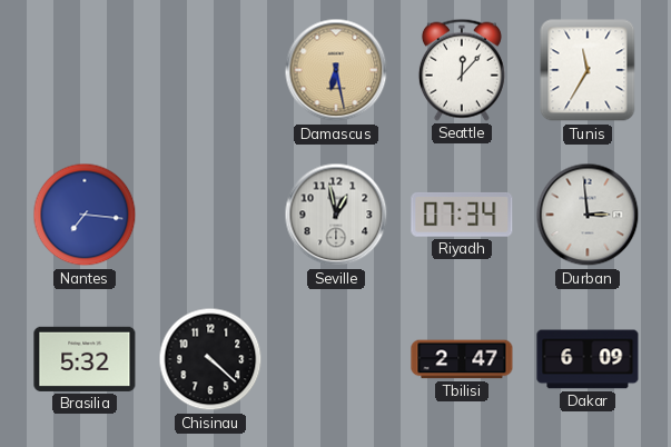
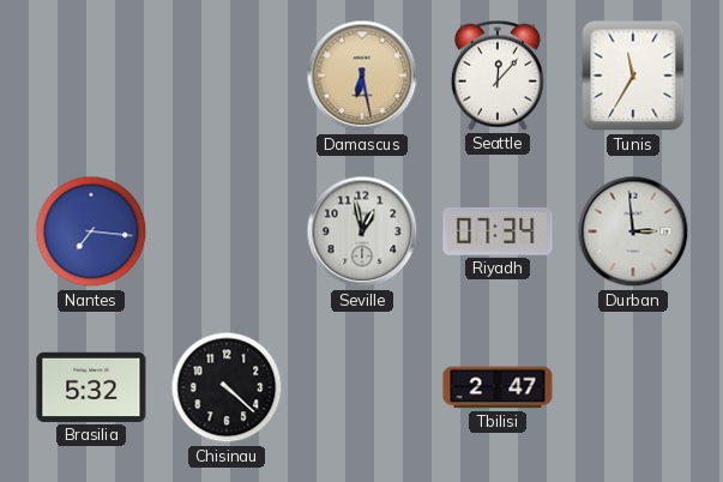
Dakar: 6:09 -> none
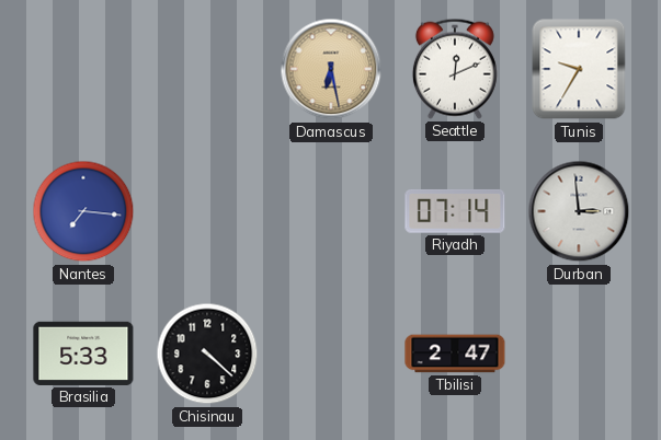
Seattle: 12:07 -> 12:11
Tunis: 11:35 -> 9:35
Seville: 12:58 -> none
Riyadh: 07:34 -> 07:14
Brasilia: 5:32 -> 5:33
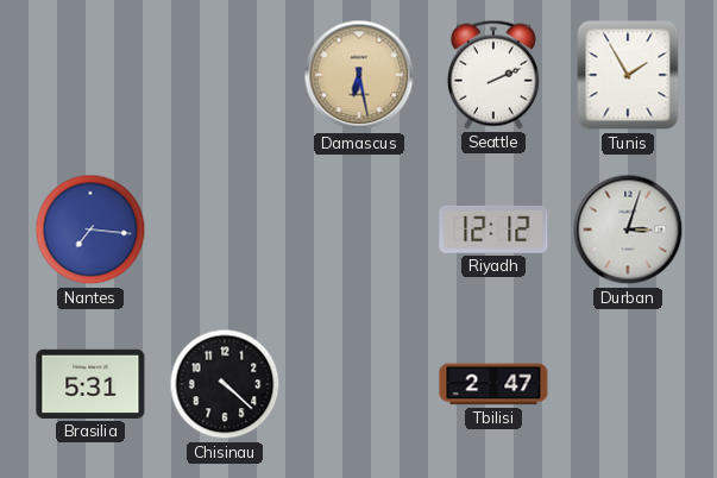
Seattle: 12:11 -> 2:11
Tunis: 9:35 -> 1:55
Riyadh: 07:14 -> 12:12
Durban: 2:59 -> 3:03
Brasilia: 5:33 -> 5:31
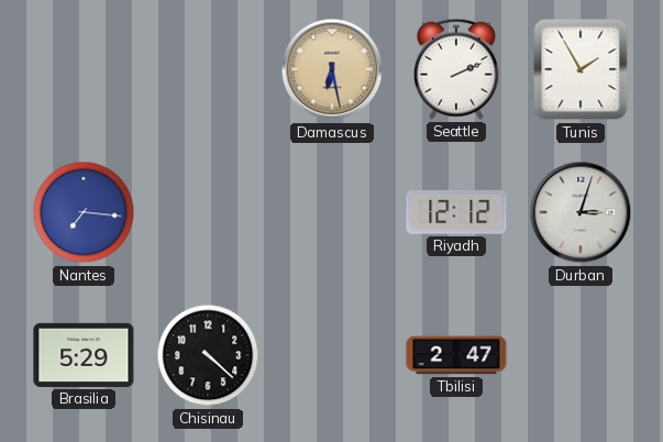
Brasilia: 5:31 -> 5:29
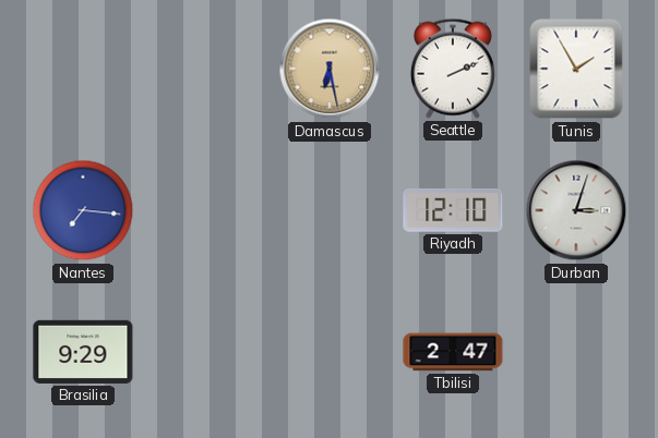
Riyadh: 12:12 -> 12:10
Brasilia: 5:29 -> 9:29
Chisinau: 4:22 -> none
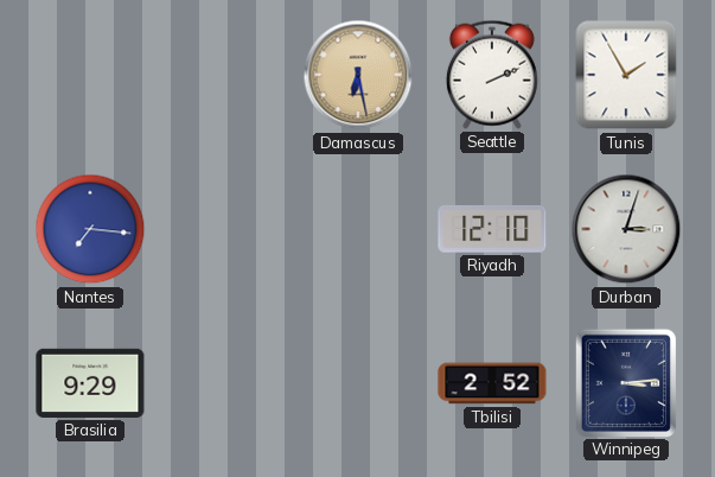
Tbilisi: 2:47 -> 2:52
Winnipeg: none -> 3:14
